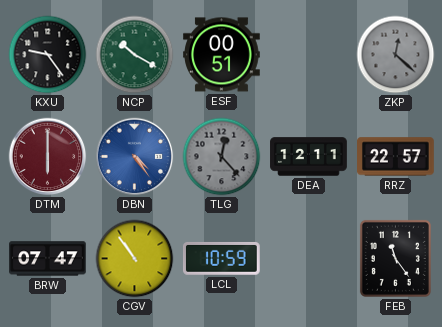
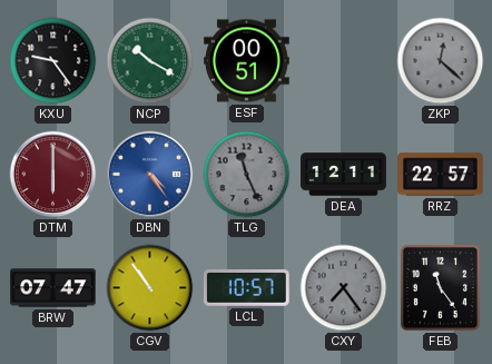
TLG: 12:23 -> 11:26
LCL: 10:59 -> 10:57
CXY: none -> 7:24
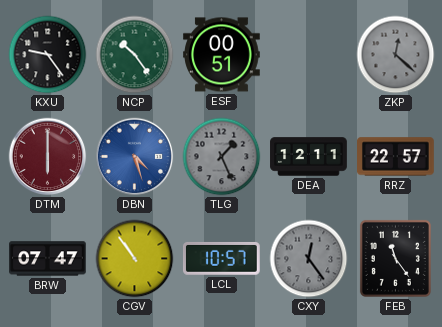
NCP: 10:20 -> 10:24
DBN: 4:24 -> 4:27
TLG: 11:26 -> 1:26
CXY: 7:24 -> 12:24
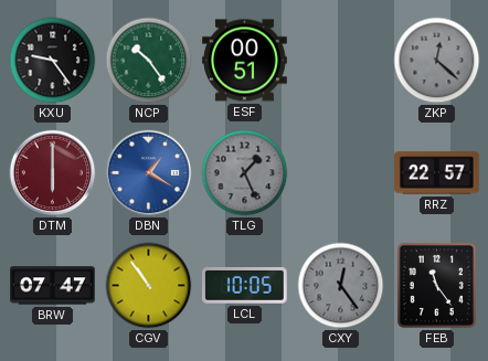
DBN: 4:27 -> 1:20
DEA: 12:11 -> none
LCL: 10:57 -> 10:05
